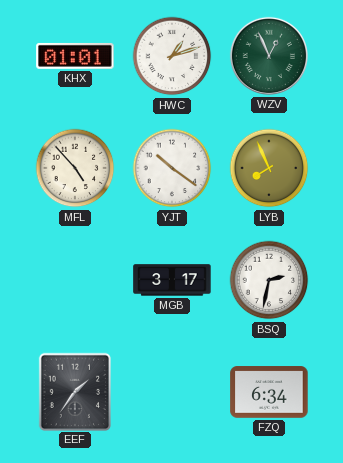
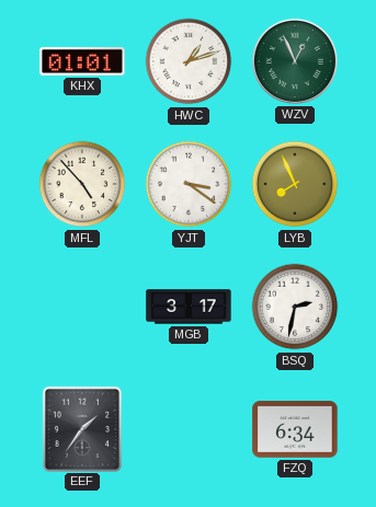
YJT: 10:21 -> 3:21
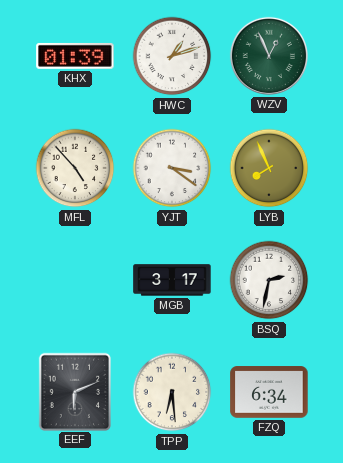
KHX: 01:01 -> 01:39
EEF: 1:36 -> 6:11
TPP: none -> 6:29
